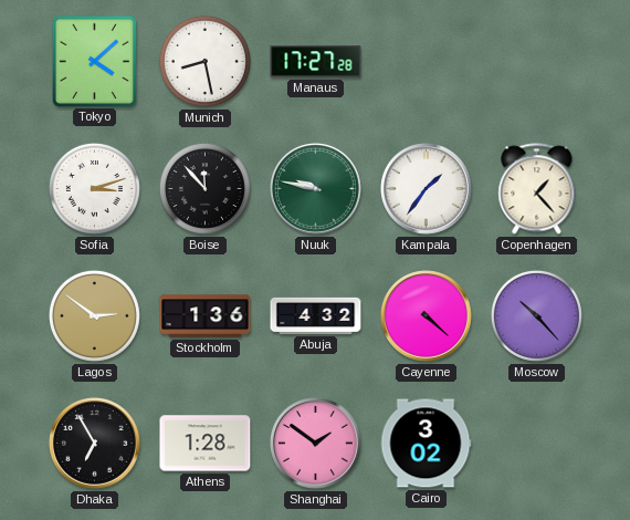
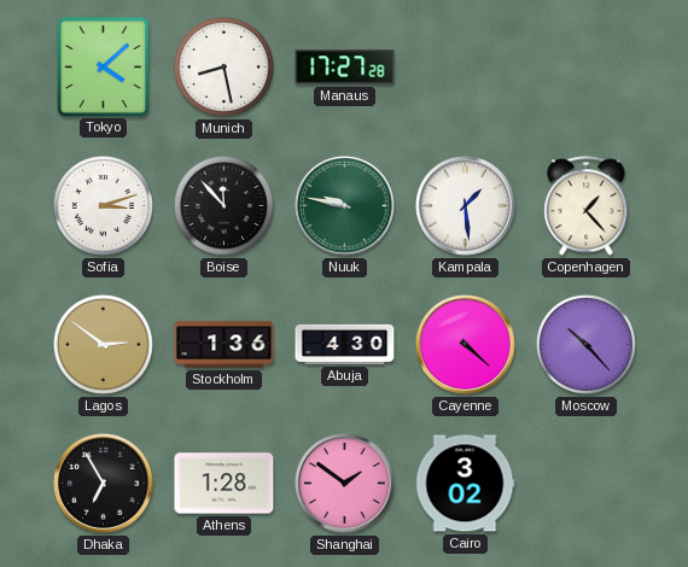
Kampala: 1:36 -> 1:29
Abuja: 4:32 -> 4:30
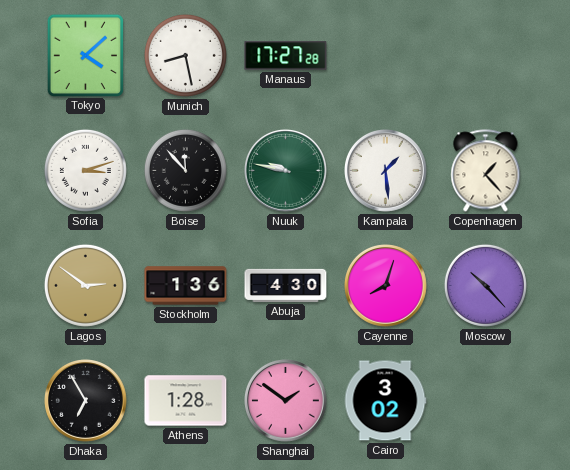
Cayenne: 4:22 -> 8:03
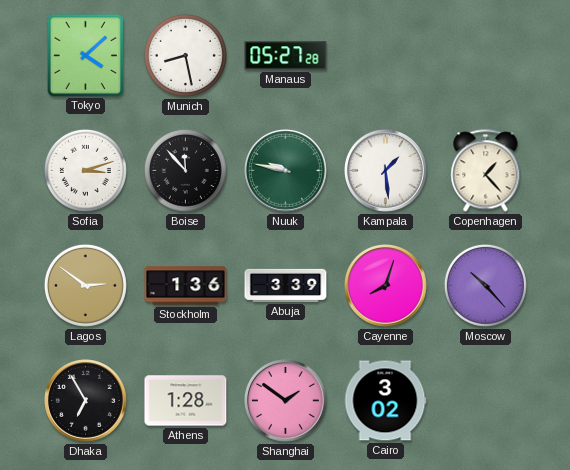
Manaus: 17:27 -> 05:27
Abuja: 4:30 -> 3:39
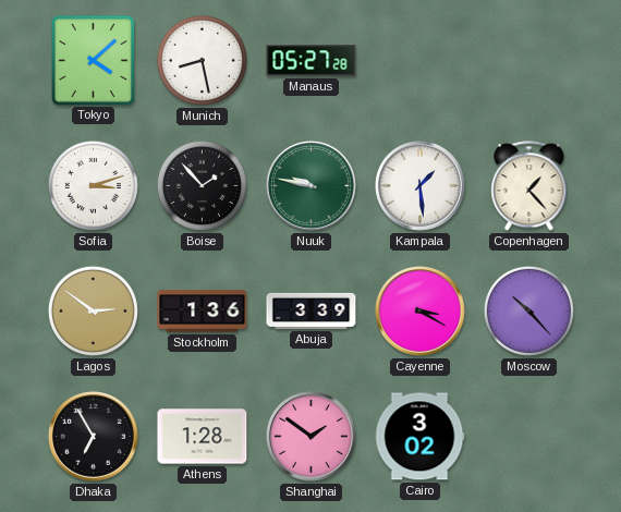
Boise: 11:53 -> 1:53
Cayenne: 8:03 -> 3:20
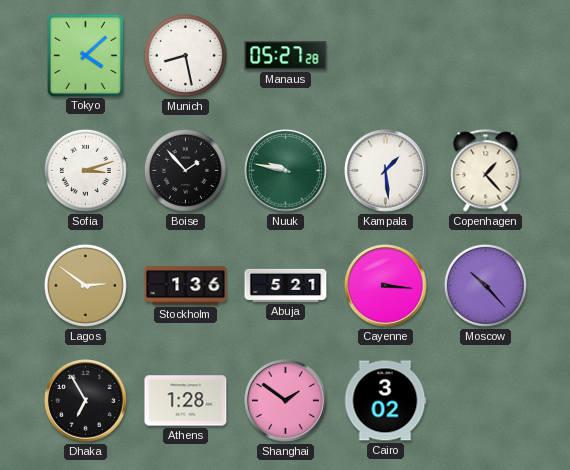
Abuja: 3:39 -> 5:21
Cayenne: 3:20 -> 3:16
